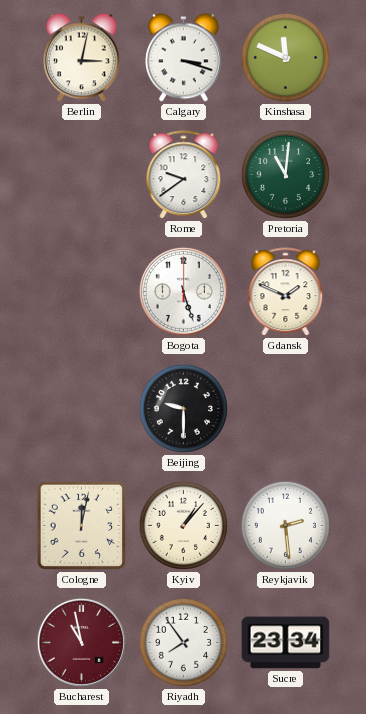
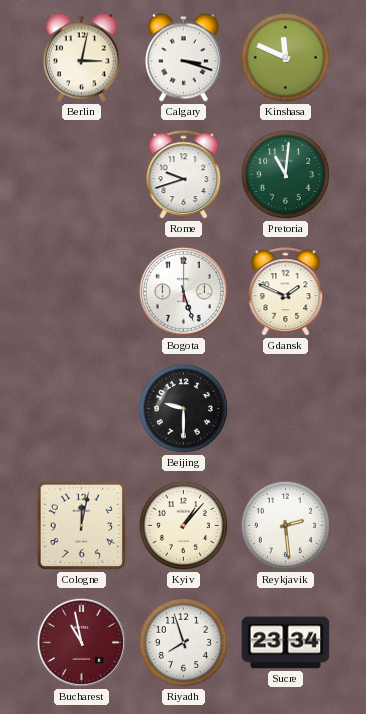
Rome: 9:39 -> 9:42
Riyadh: 7:54 -> 7:57
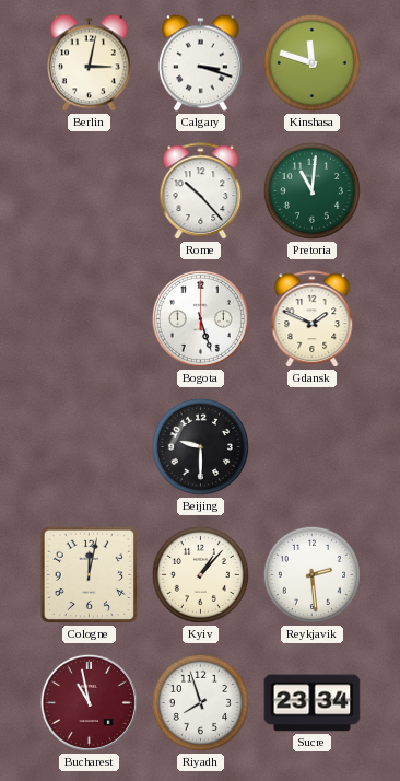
Kinshasa: 11:49 -> 11:48
Rome: 9:42 -> 10:23
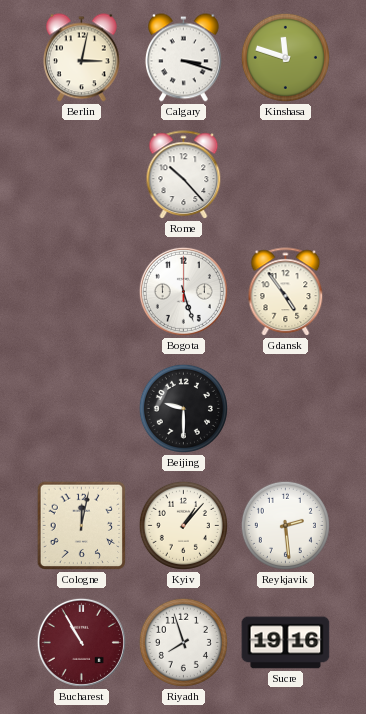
Pretoria: 11:01 -> none
Gdansk: 1:49 -> 4:54
Bucharest: 10:58 -> 10:55
Sucre: 23:34 -> 19:16
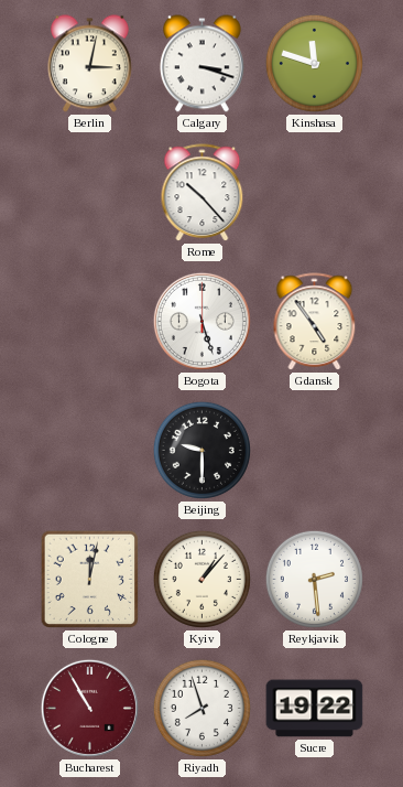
Sucre: 19:16 -> 19:22
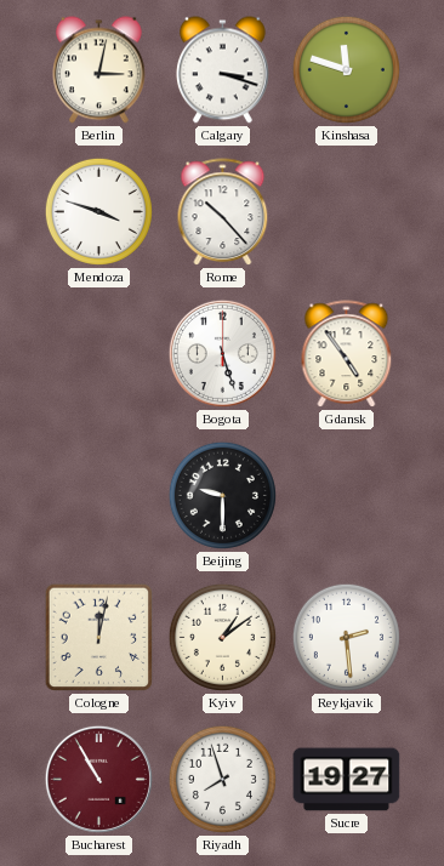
Mendoza: none -> 3:48
Kyiv: 1:07 -> 1:09
Sucre: 19:22 -> 19:27
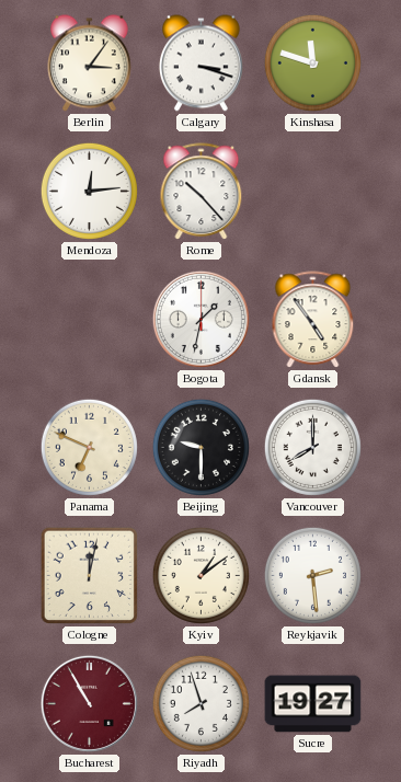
Berlin: 3:02 -> 3:06
Mendoza: 3:48 -> 12:14
Bogota: 5:27 -> 1:32
Panama: none -> 6:49
Vancouver: none -> 8:00
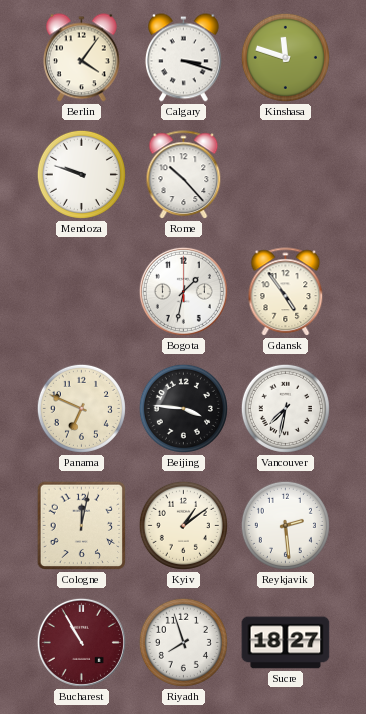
Berlin: 3:06 -> 4:06
Mendoza: 12:14 -> 9:48
Beijing: 9:30 -> 3:46
Vancouver: 8:00 -> 7:32
Sucre: 19:27 -> 18:27
